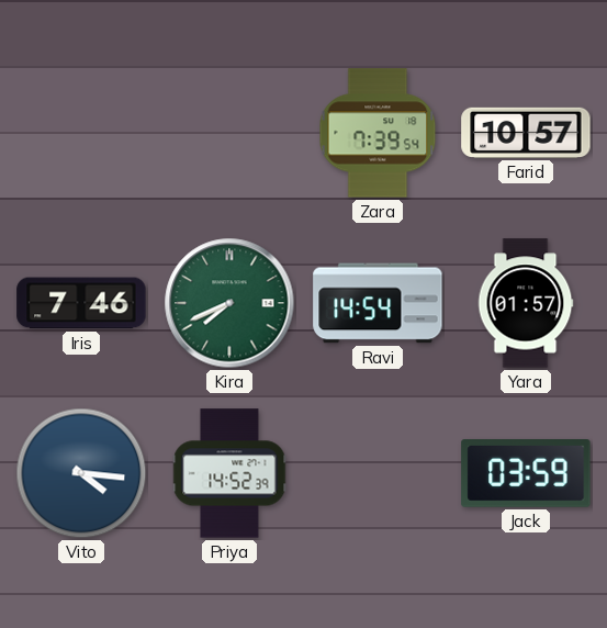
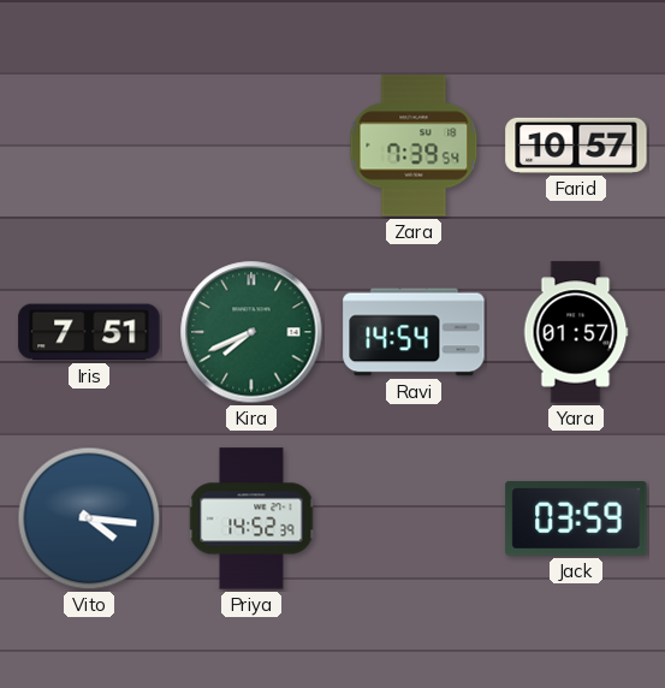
Iris: 7:46 -> 7:51
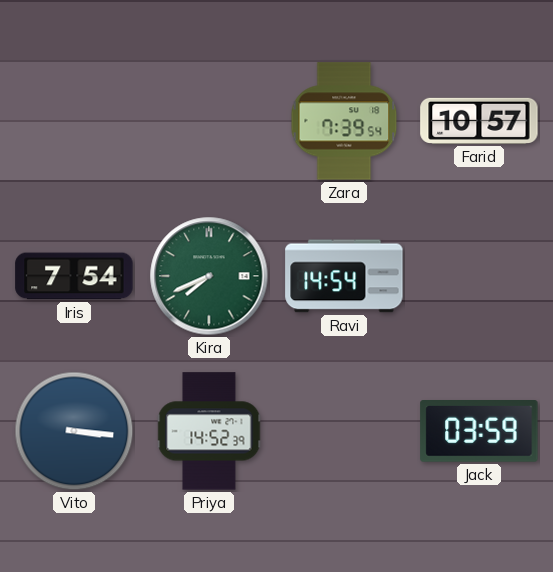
Iris: 7:51 -> 7:54
Yara: 01:57 -> none
Vito: 4:16 -> 3:16
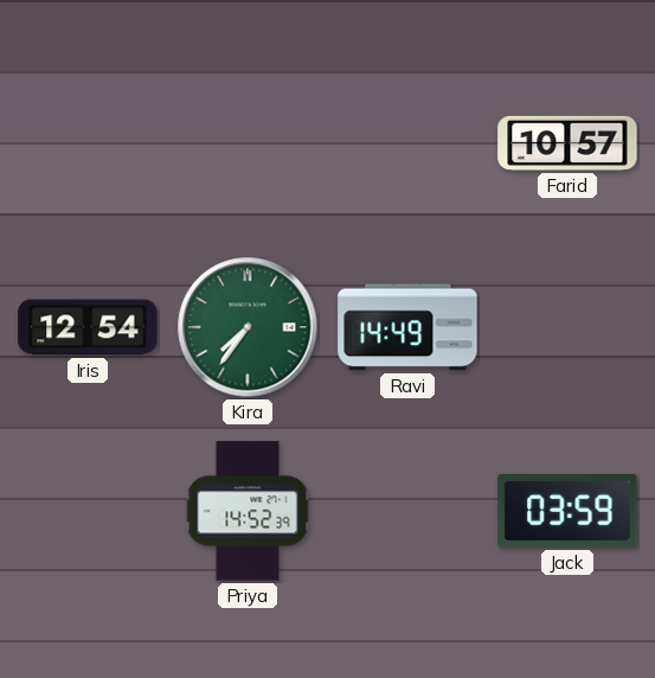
Zara: 7:39 -> none
Iris: 7:54 -> 12:54
Kira: 7:41 -> 7:36
Ravi: 14:54 -> 14:49
Vito: 3:16 -> none
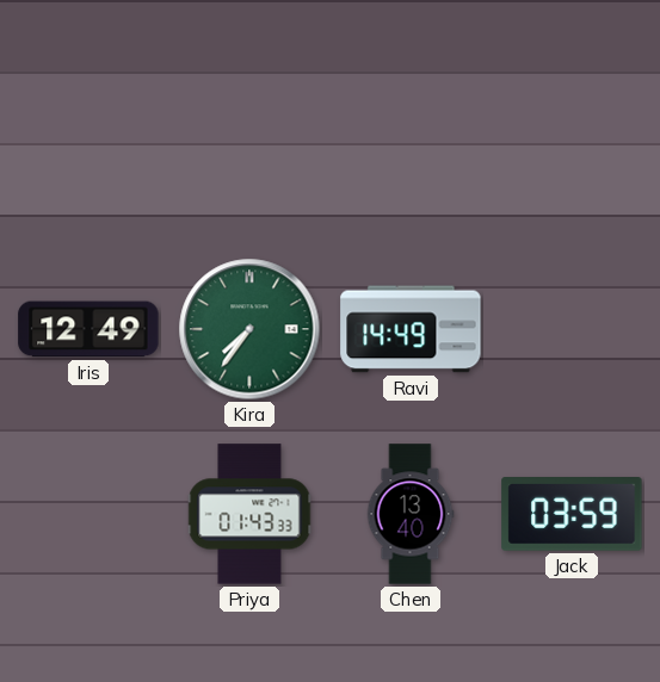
Farid: 10:57 -> none
Iris: 12:54 -> 12:49
Priya: 14:52 -> 01:43
Chen: none -> 13:40
